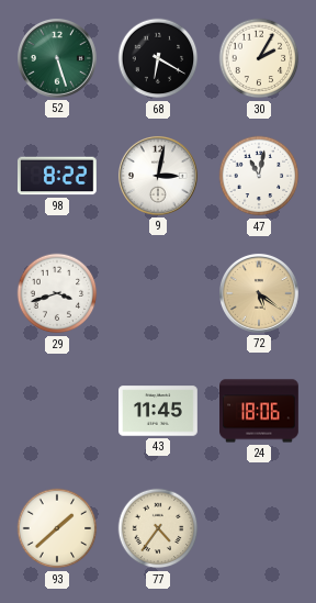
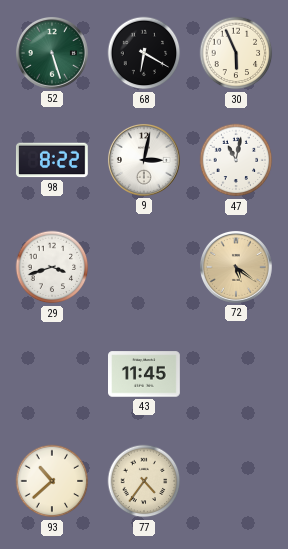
30: 2:05 -> 5:56
24: 18:06 -> none
93: 1:38 -> 10:38
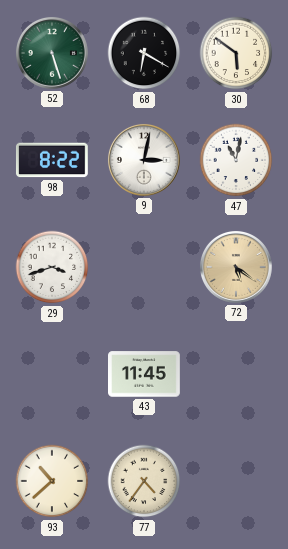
30: 5:56 -> 5:51
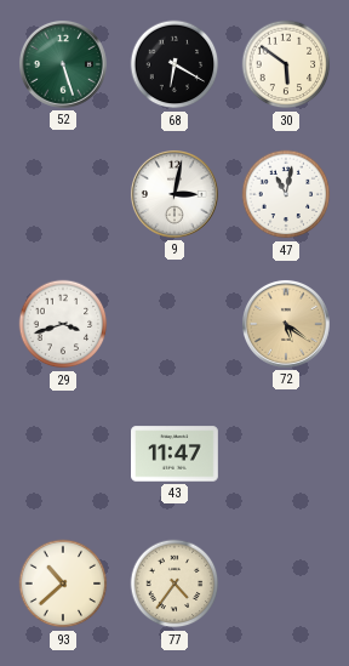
98: 8:22 -> none
43: 11:45 -> 11:47
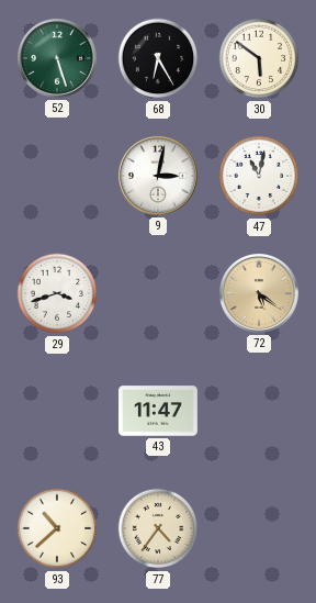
68: 6:20 -> 6:25
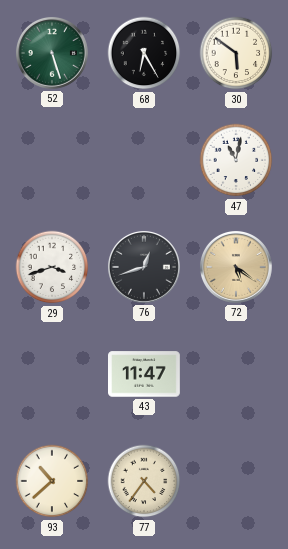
9: 3:02 -> none
76: none -> 12:42
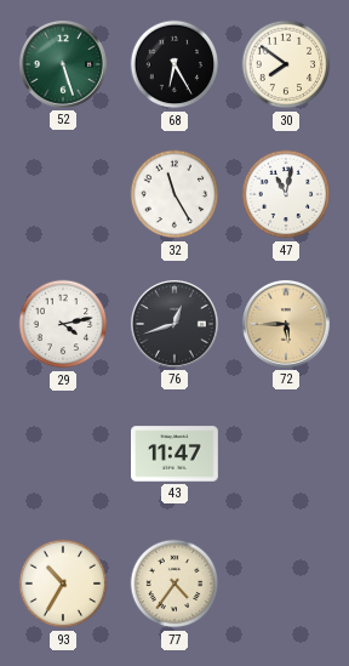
30: 5:51 -> 7:51
32: none -> 11:25
29: 3:42 -> 4:13
72: 5:21 -> 5:45
93: 10:38 -> 10:35
